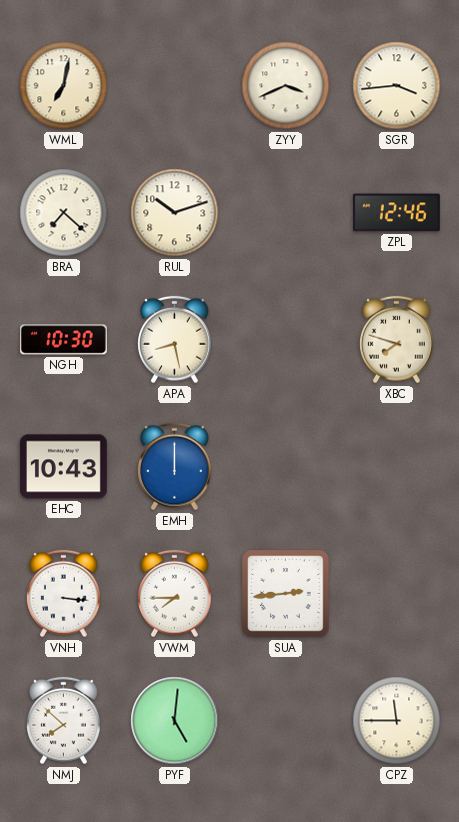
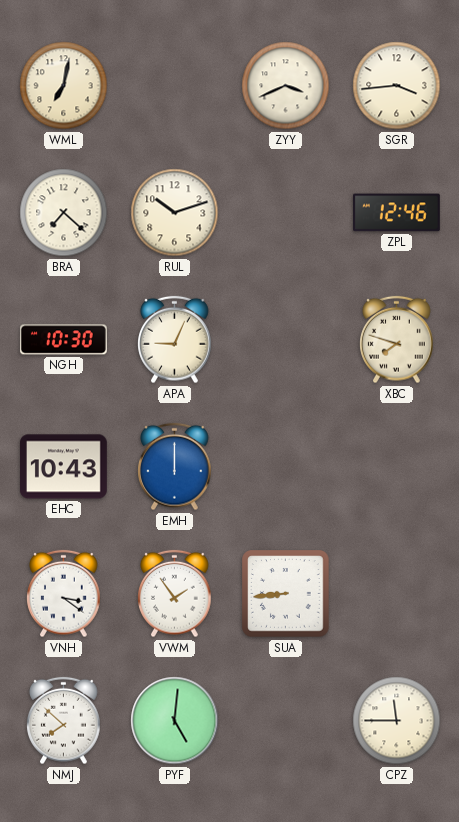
APA: 8:28 -> 9:04
VNH: 3:16 -> 3:21
VWM: 7:45 -> 1:54
SUA: 2:44 -> 8:44
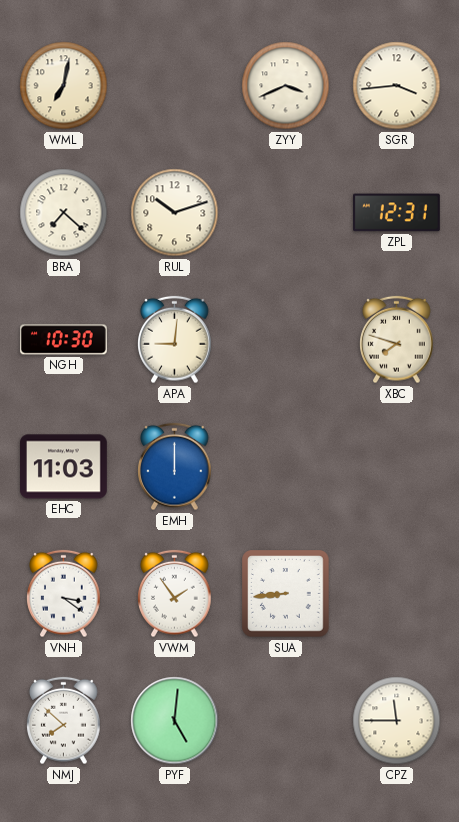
ZPL: 12:46 -> 12:31
APA: 9:04 -> 9:01
EHC: 10:43 -> 11:03
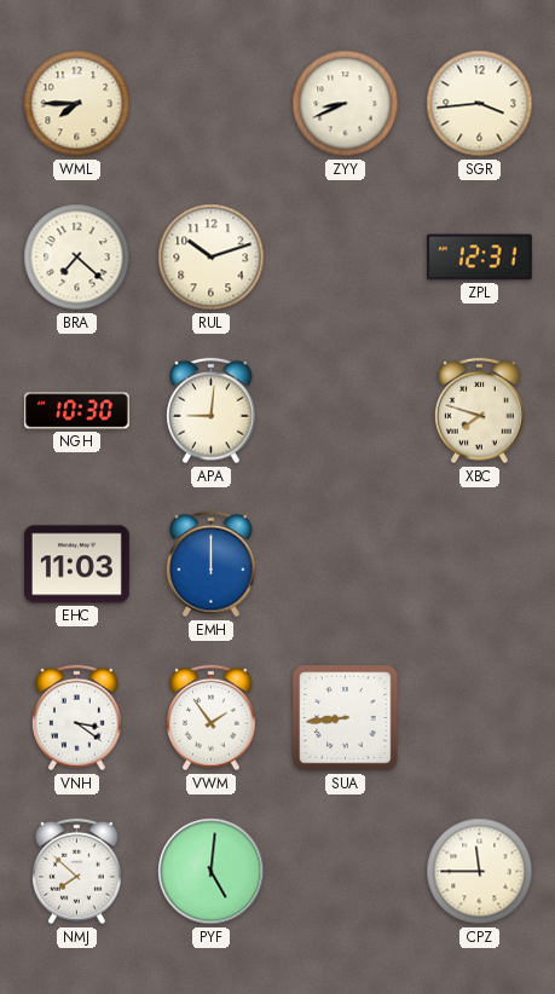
WML: 7:02 -> 7:45
ZYY: 3:41 -> 8:41
